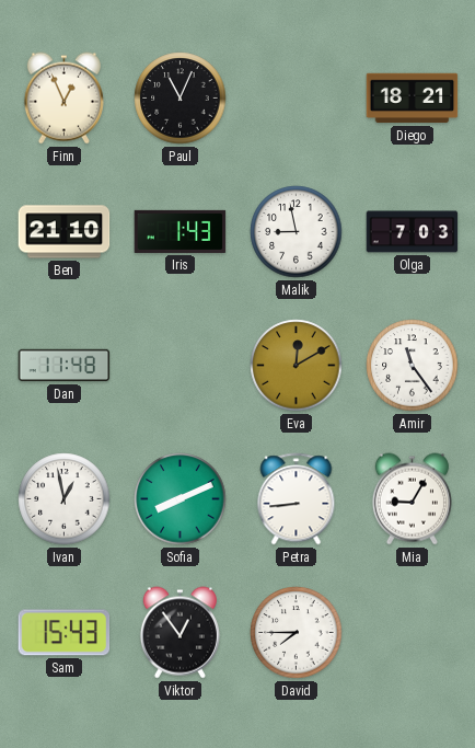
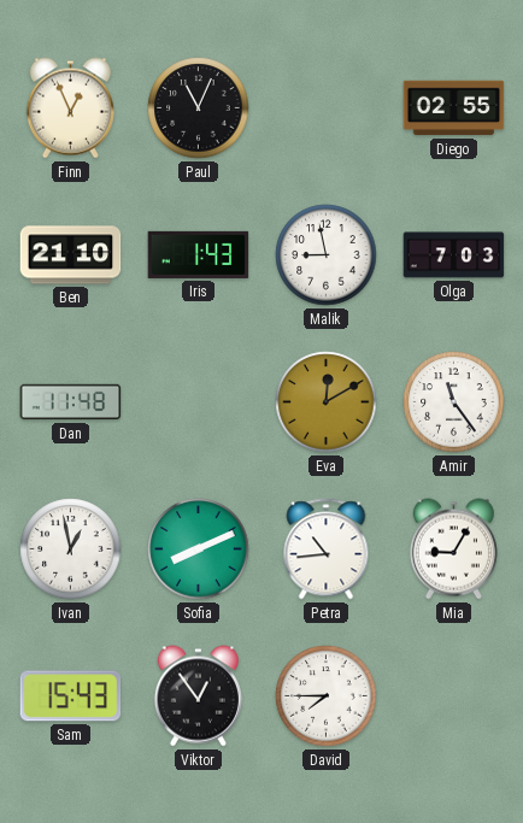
Diego: 18:21 -> 02:55
Petra: 8:44 -> 10:44
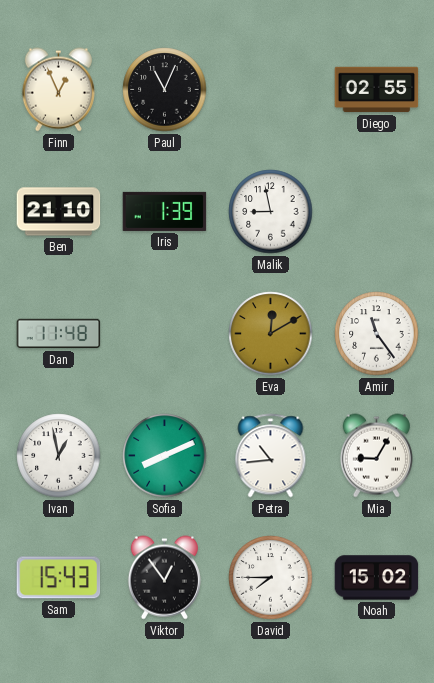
Iris: 1:43 -> 1:39
Olga: 7:03 -> none
Noah: none -> 15:02
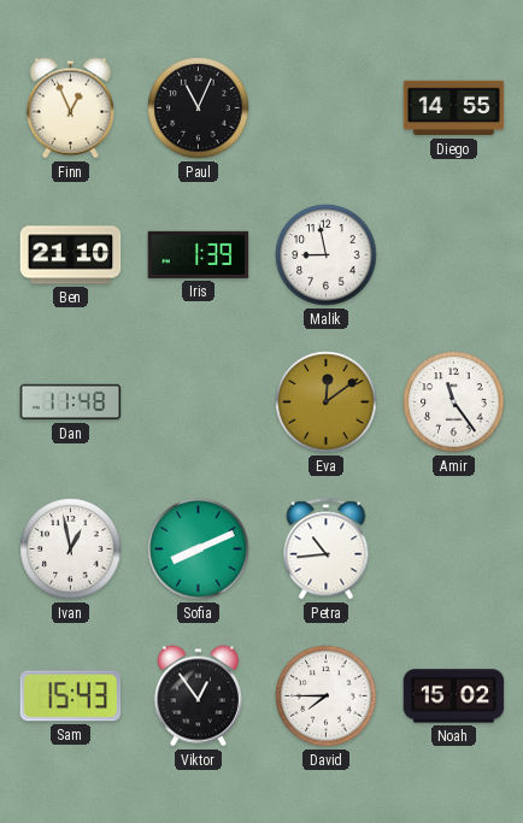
Diego: 02:55 -> 14:55
Eva: 12:10 -> 12:09
Mia: 9:05 -> none
